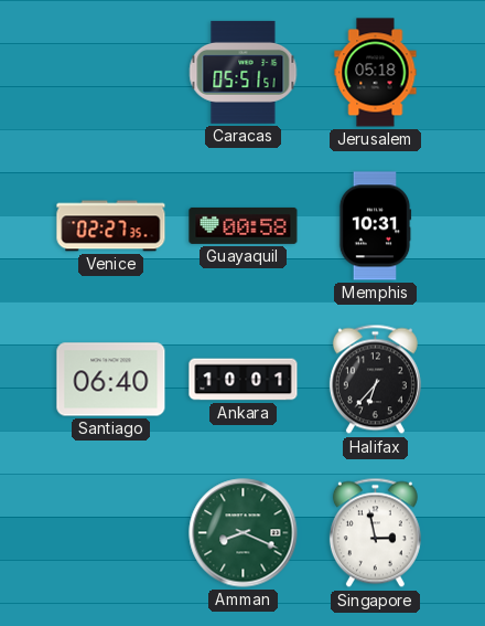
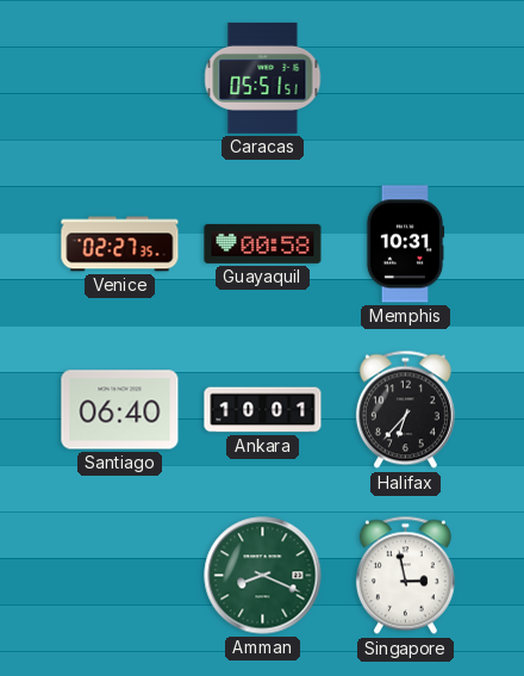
Jerusalem: 05:18 -> none
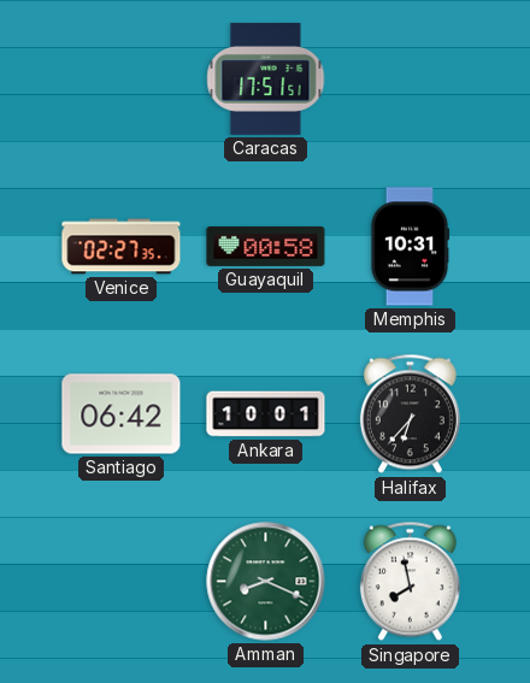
Caracas: 05:51 -> 17:51
Santiago: 06:40 -> 06:42
Singapore: 2:58 -> 7:58
